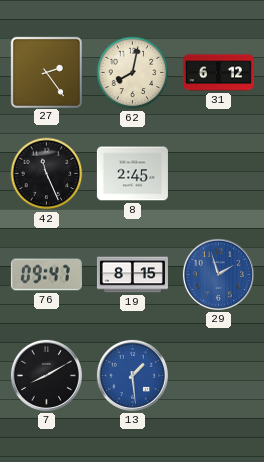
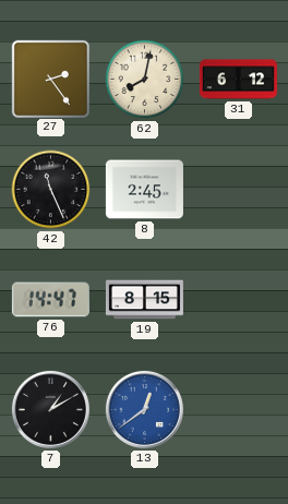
76: 09:47 -> 14:47
29: 1:57 -> none
7: 8:10 -> 1:10
13: 1:29 -> 12:39
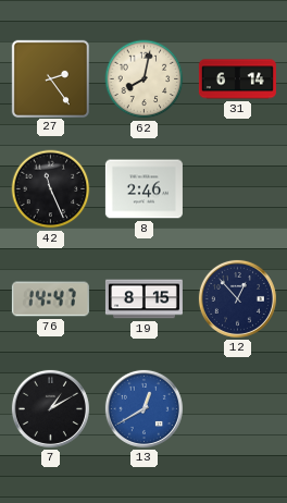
31: 6:12 -> 6:14
8: 2:45 -> 2:46
12: none -> 12:53
13: 12:39 -> 12:40
